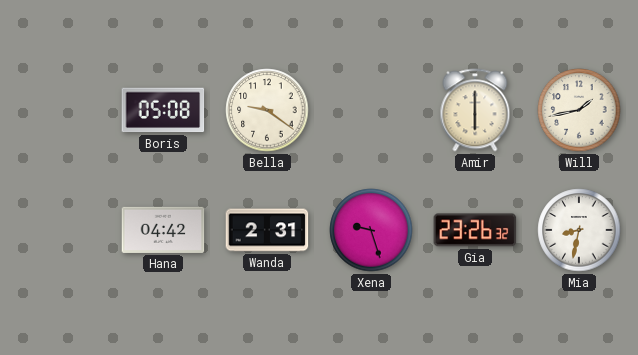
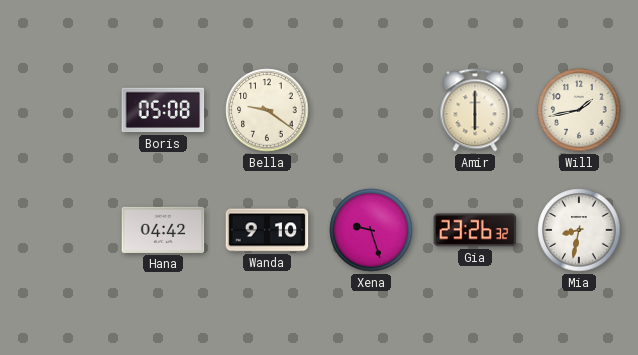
Wanda: 2:31 -> 9:10
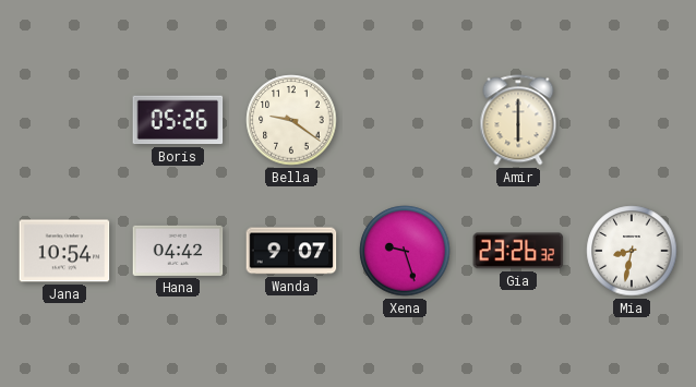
Boris: 05:08 -> 05:26
Will: 1:43 -> none
Jana: none -> 10:54
Wanda: 9:10 -> 9:07
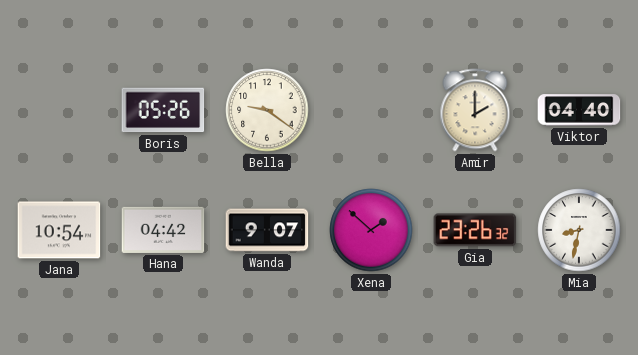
Amir: 6:00 -> 2:00
Viktor: none -> 04:40
Xena: 9:27 -> 1:52
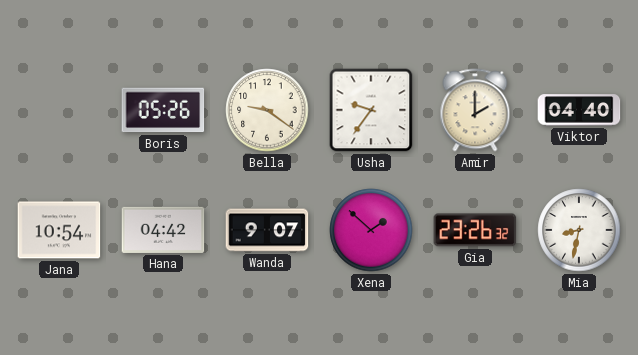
Usha: none -> 9:36
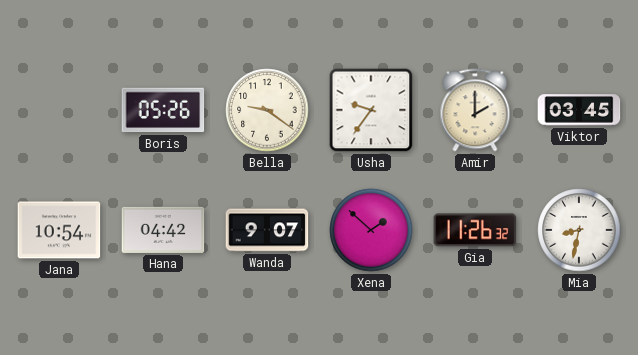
Viktor: 04:40 -> 03:45
Gia: 23:26 -> 11:26
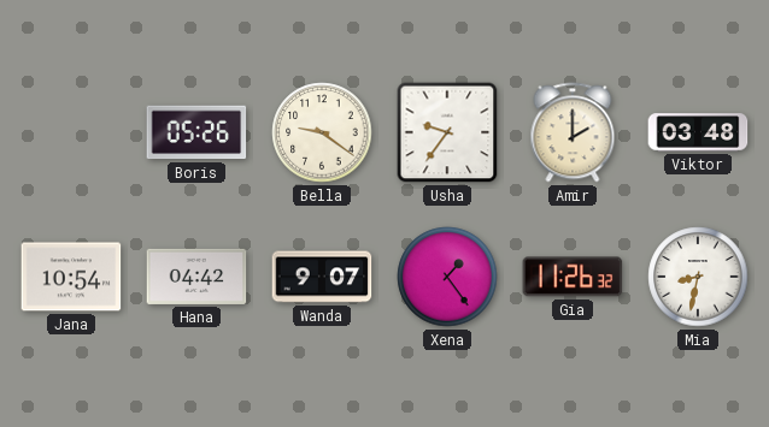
Viktor: 03:45 -> 03:48
Xena: 1:52 -> 1:24
